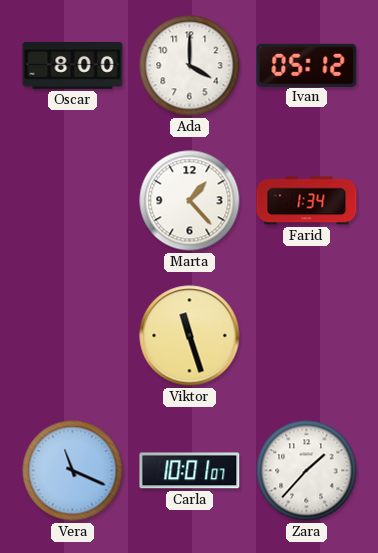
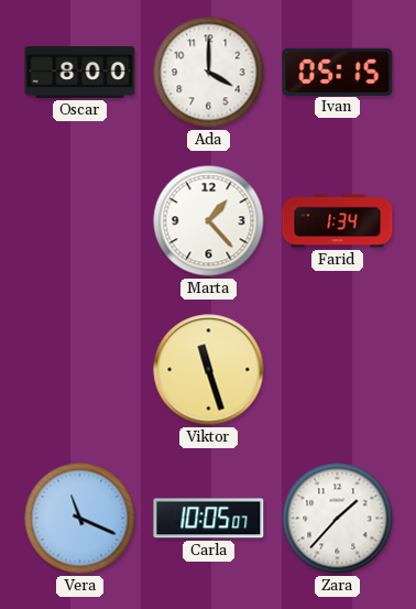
Ivan: 05:12 -> 05:15
Carla: 10:01 -> 10:05
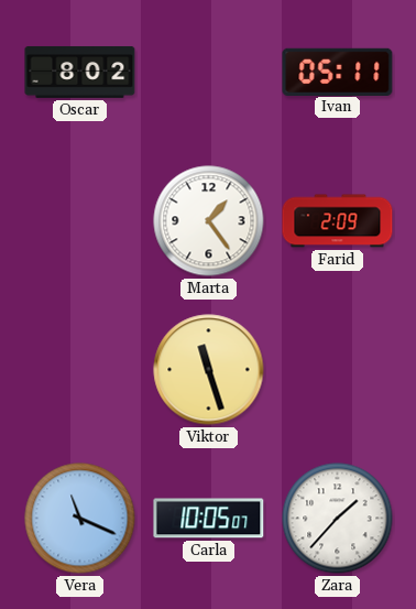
Oscar: 8:00 -> 8:02
Ada: 4:00 -> none
Ivan: 05:15 -> 05:11
Marta: 1:23 -> 1:24
Farid: 1:34 -> 2:09
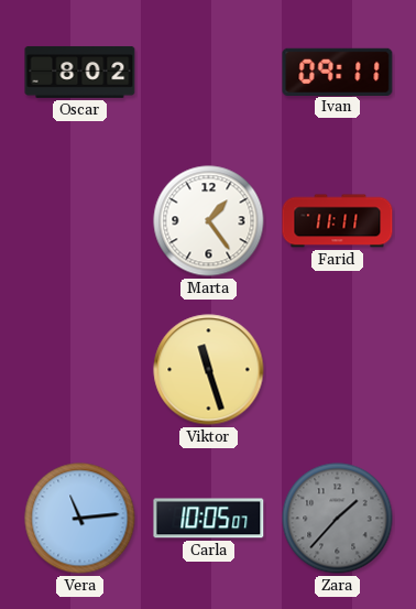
Ivan: 05:11 -> 09:11
Farid: 2:09 -> 11:11
Vera: 11:19 -> 11:14
Zara dial: white -> grey
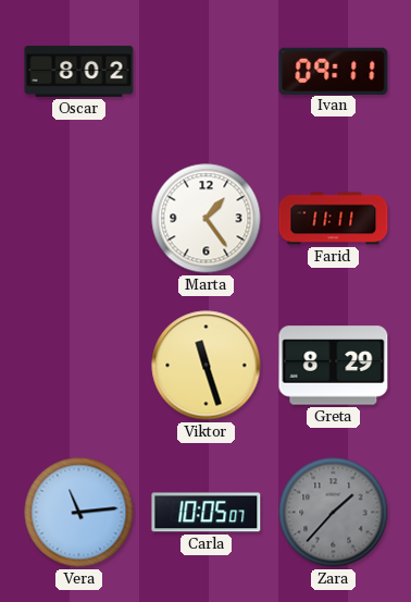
Greta: none -> 8:29
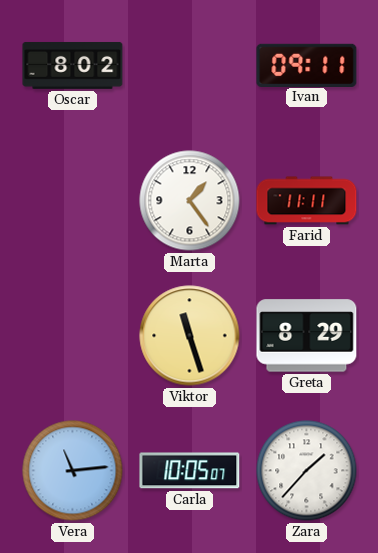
Zara dial: grey -> white
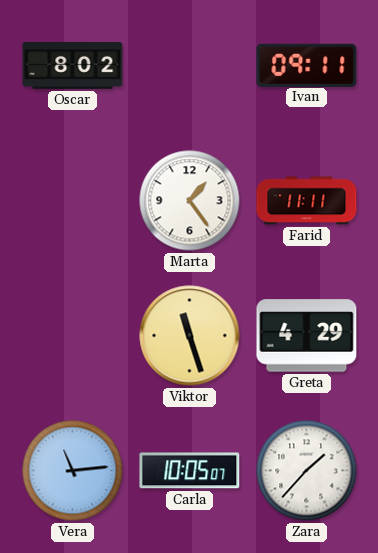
Greta: 8:29 -> 4:29
